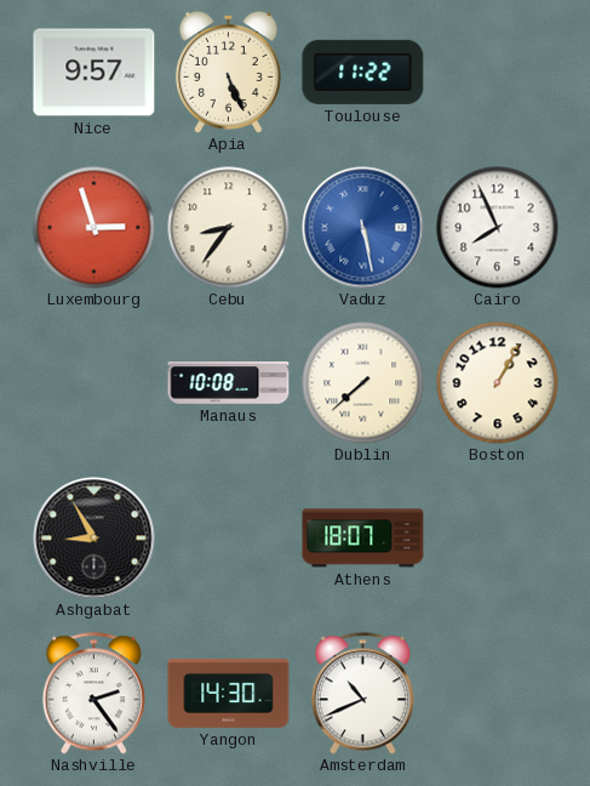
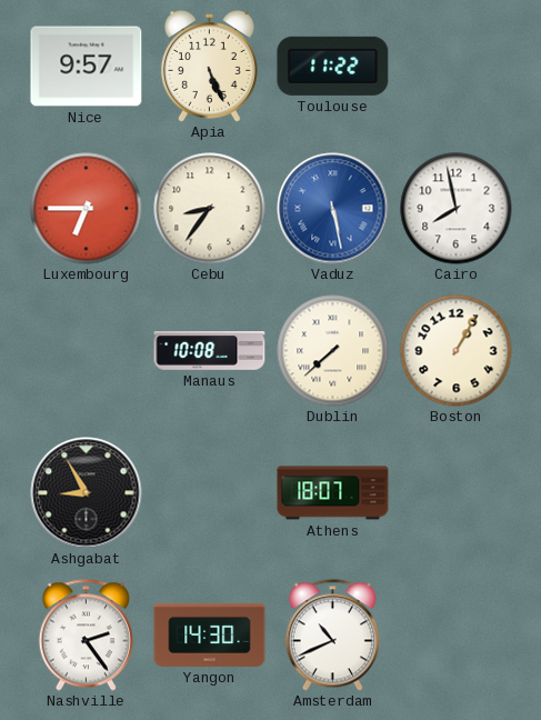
Luxembourg: 2:57 -> 6:45
Cairo: 7:56 -> 7:58
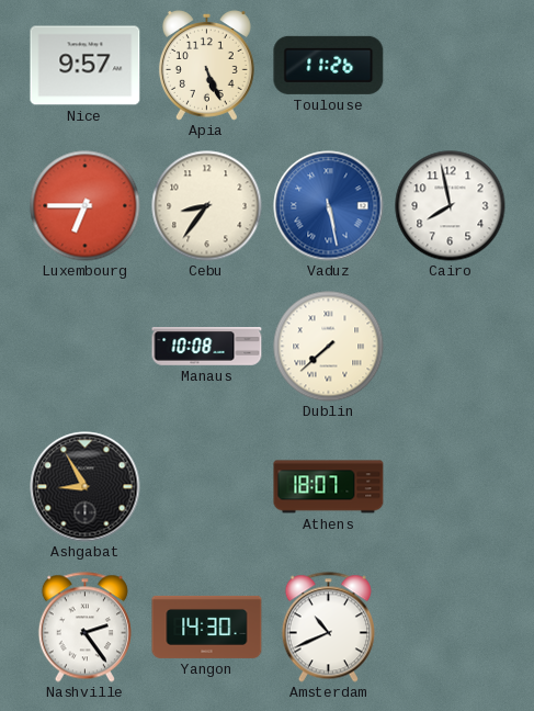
Toulouse: 11:22 -> 11:26
Boston: 1:05 -> none
